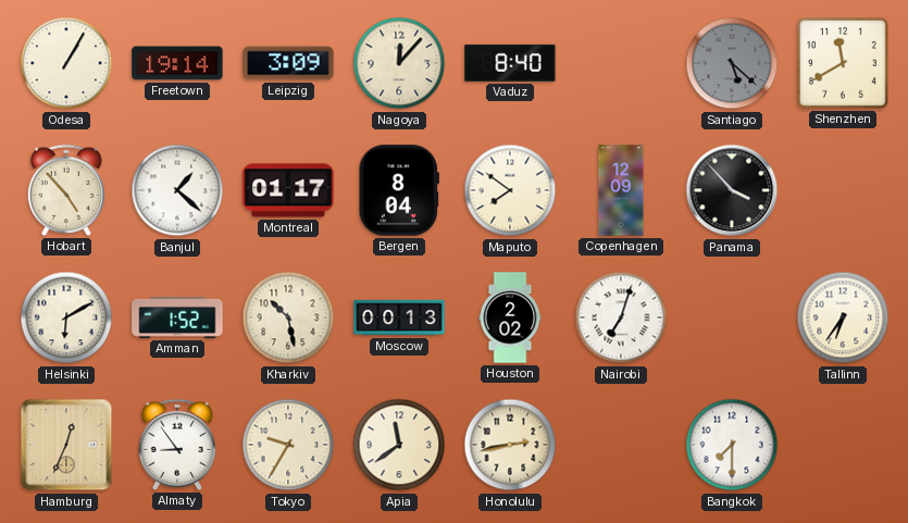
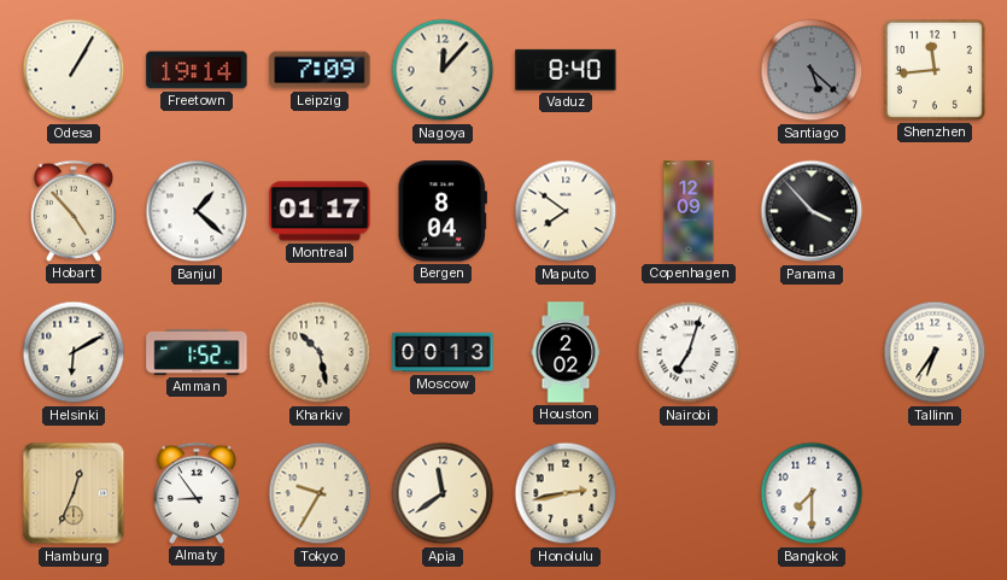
Leipzig: 3:09 -> 7:09
Shenzhen: 11:40 -> 11:44
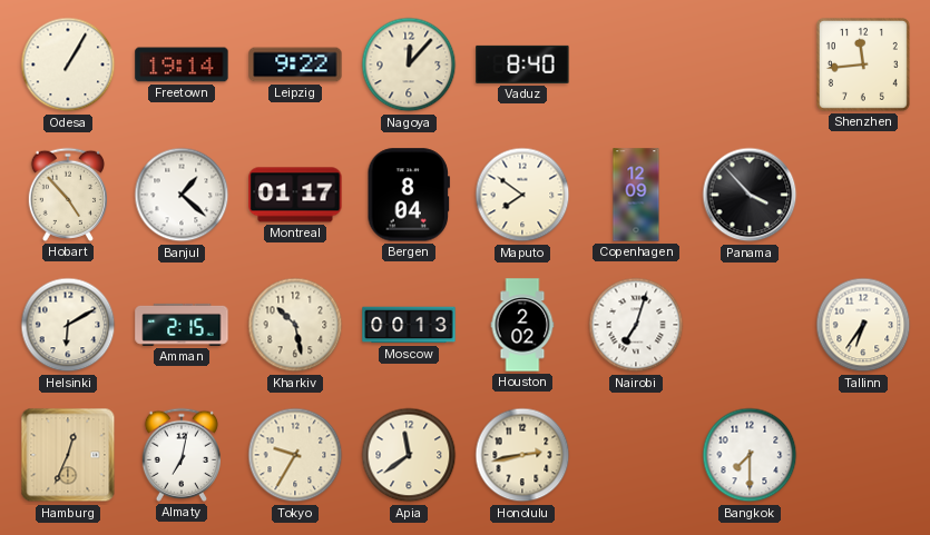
Leipzig: 7:09 -> 9:22
Santiago: 5:22 -> none
Amman: 1:52 -> 2:15
Almaty: 8:54 -> 7:02
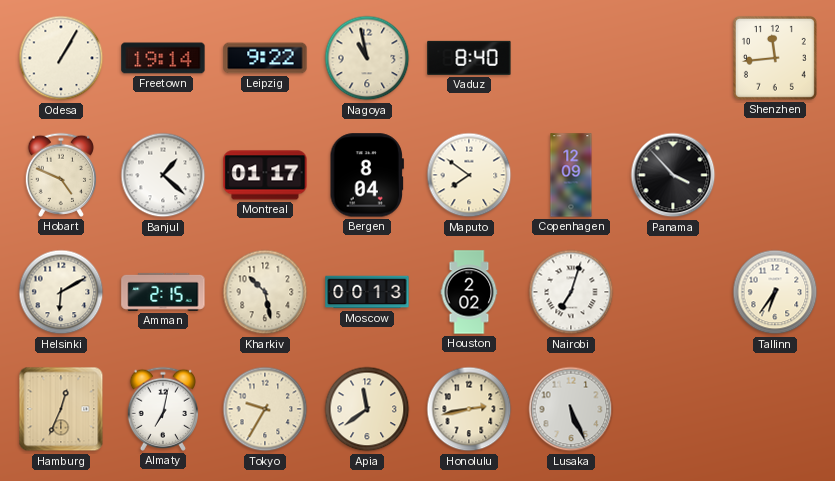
Nagoya: 12:07 -> 10:58
Hobart: 4:53 -> 4:49
Lusaka: none -> 5:26
Bangkok: 7:30 -> none
